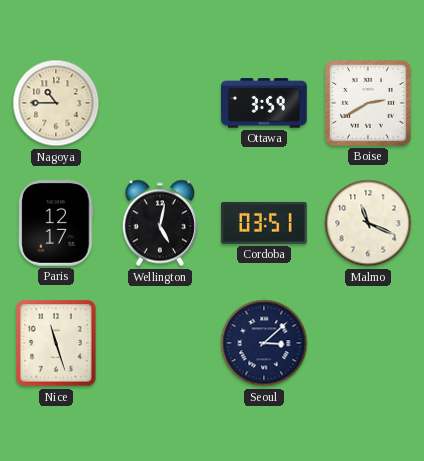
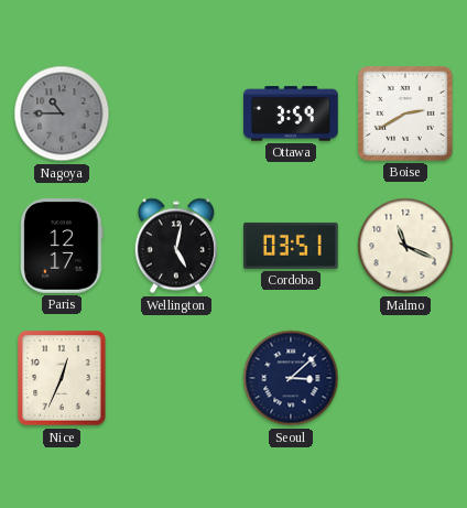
Nagoya dial: cream -> grey
Nice: 11:27 -> 12:34
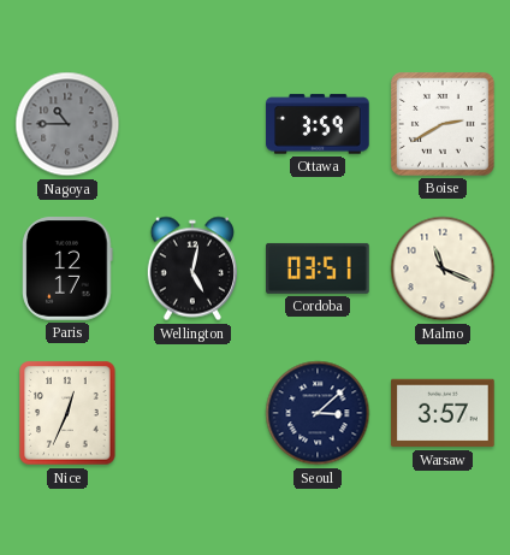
Warsaw: none -> 3:57
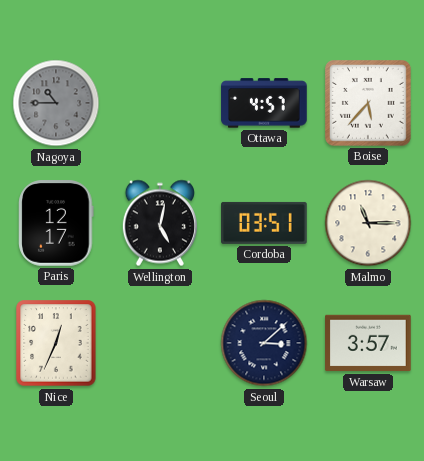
Ottawa: 3:59 -> 4:57
Boise: 2:40 -> 5:37
Malmo: 11:19 -> 11:15
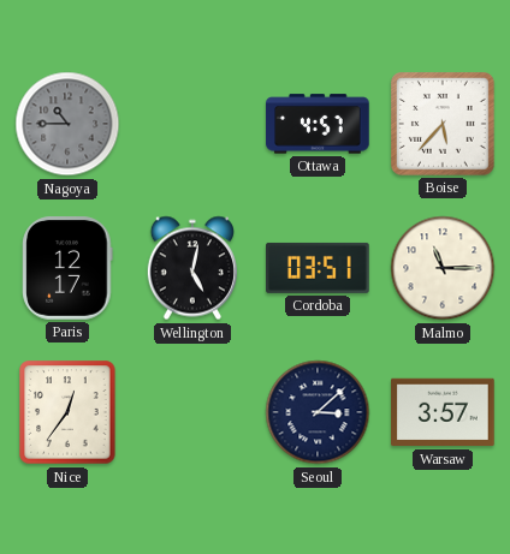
Nice: 12:34 -> 12:36
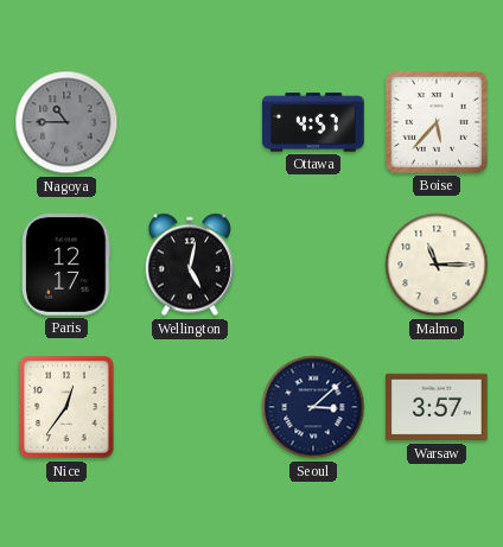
Cordoba: 03:51 -> none
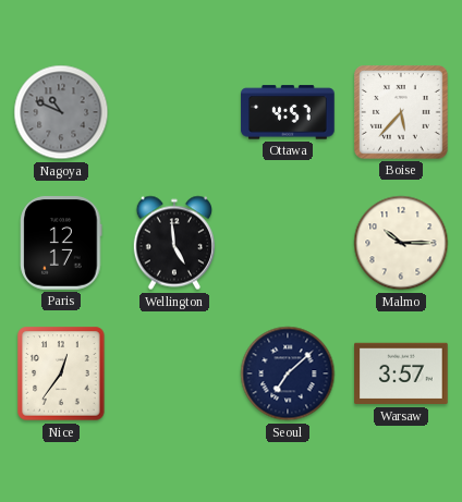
Nagoya: 10:45 -> 10:49
Wellington: 5:02 -> 4:59
Malmo: 11:15 -> 10:15
Seoul: 3:08 -> 7:08
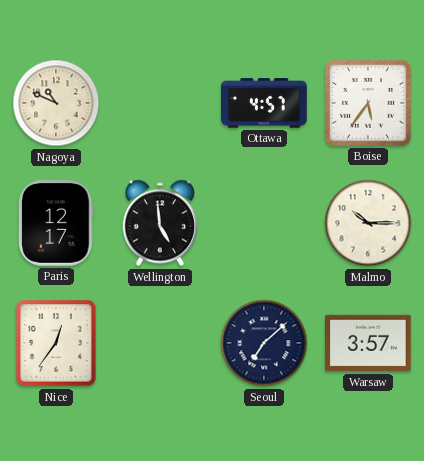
Nagoya dial: grey -> cream
Boise: 5:37 -> 5:36
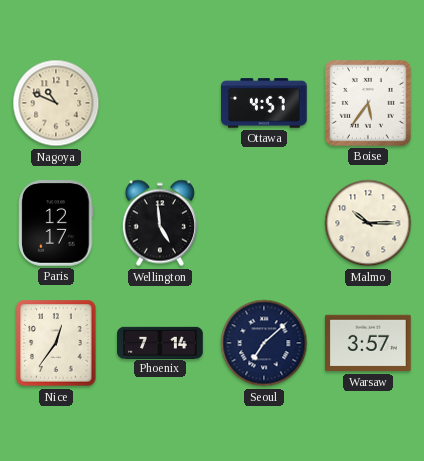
Phoenix: none -> 7:14
